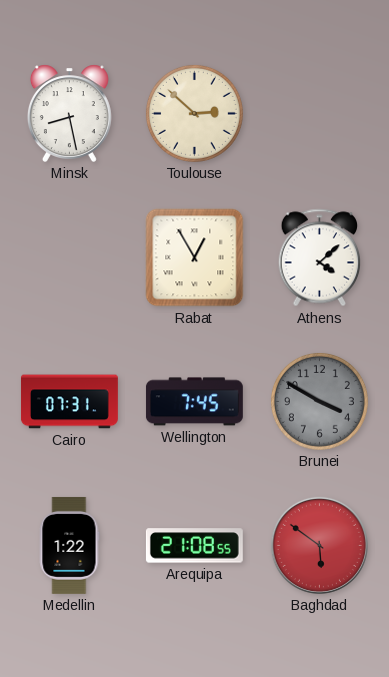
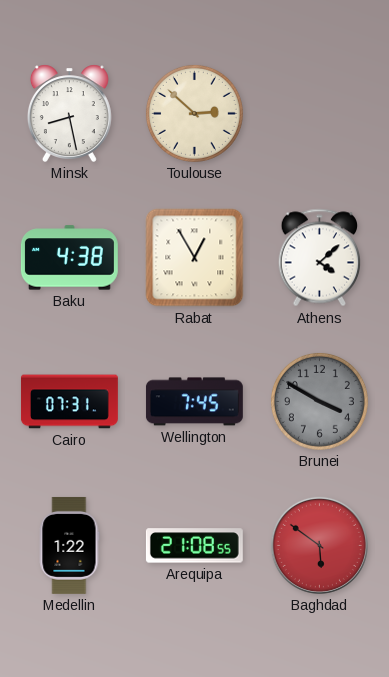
Baku: none -> 4:38
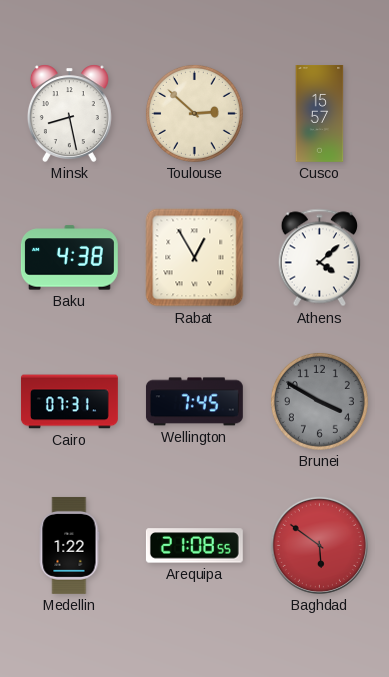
Cusco: none -> 15:57
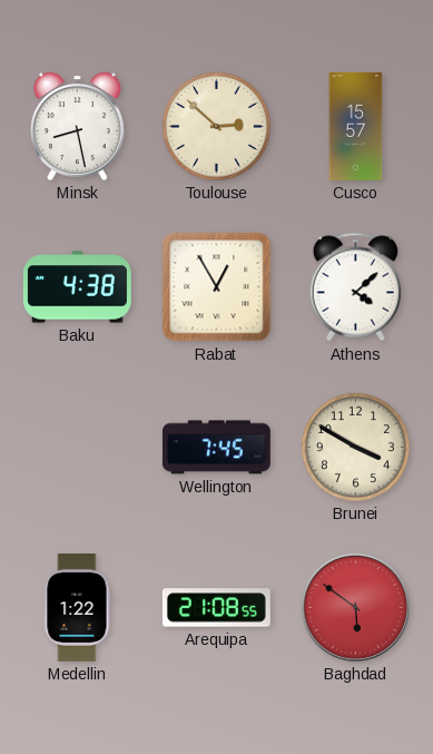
Cairo: 07:31 -> none
Brunei dial: grey -> cream
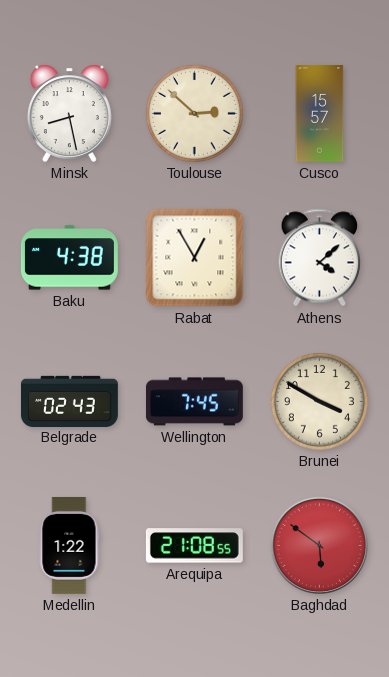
Belgrade: none -> 02:43
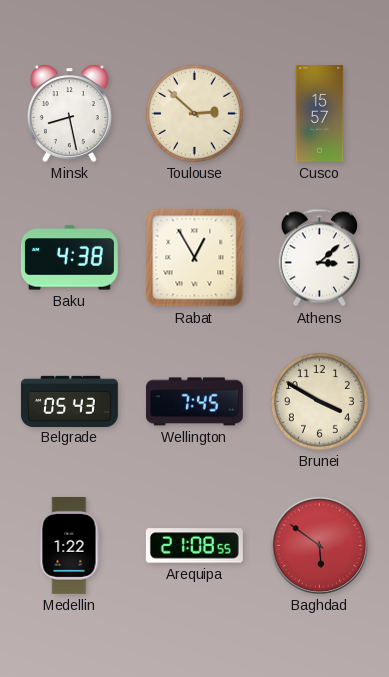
Athens: 4:08 -> 3:08
Belgrade: 02:43 -> 05:43
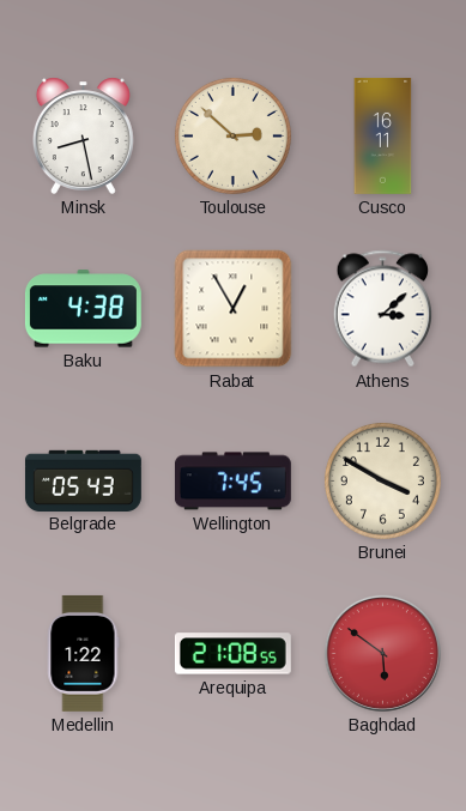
Cusco: 15:57 -> 16:11
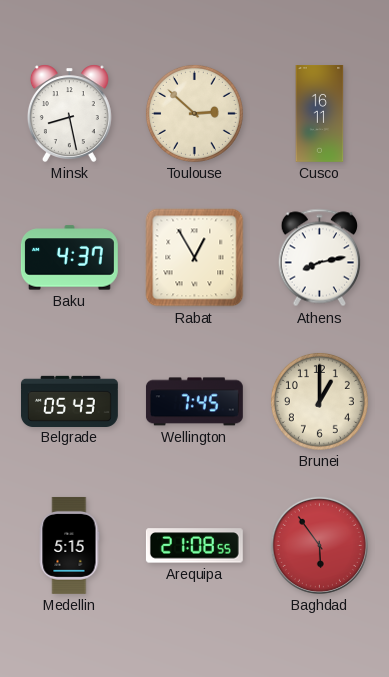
Baku: 4:38 -> 4:37
Athens: 3:08 -> 8:13
Brunei: 3:50 -> 1:00
Medellin: 1:22 -> 5:15
Baghdad: 5:51 -> 5:54
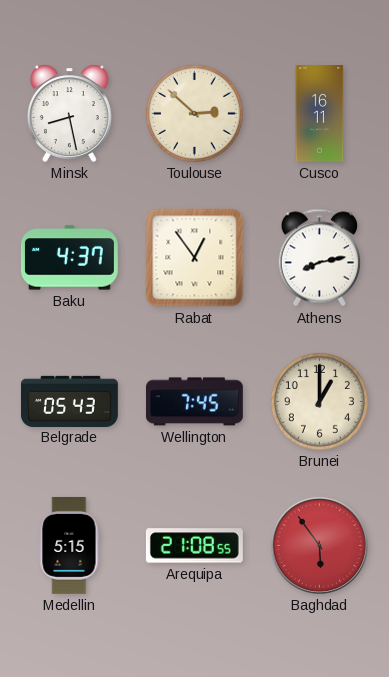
Rabat: 12:55 -> 12:54
